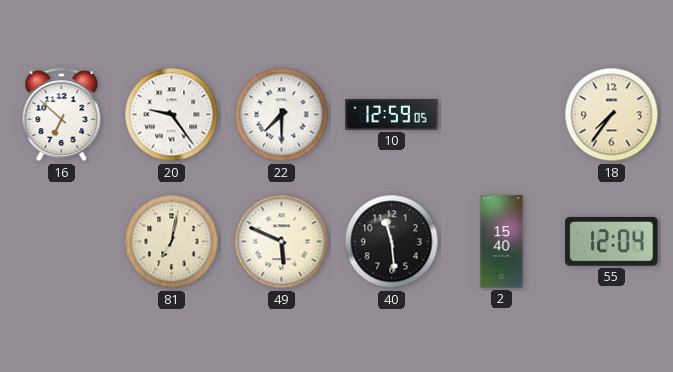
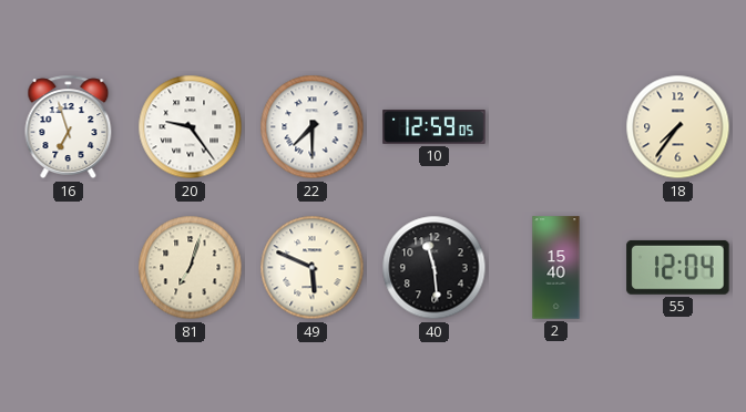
16: 6:52 -> 6:57
81: 7:02 -> 7:03
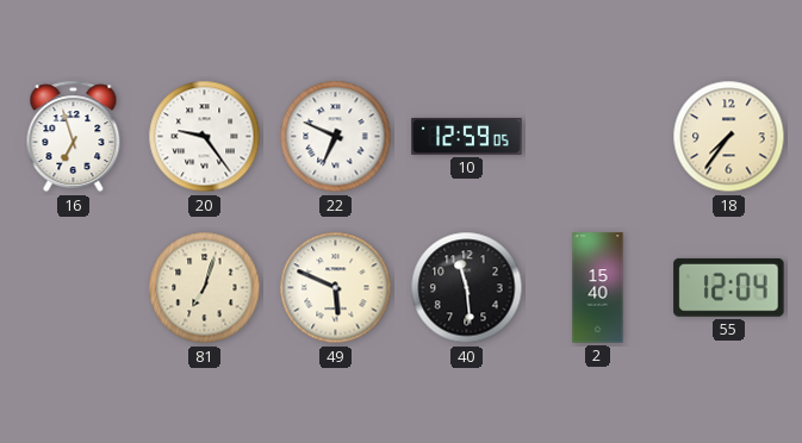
22: 7:30 -> 6:49
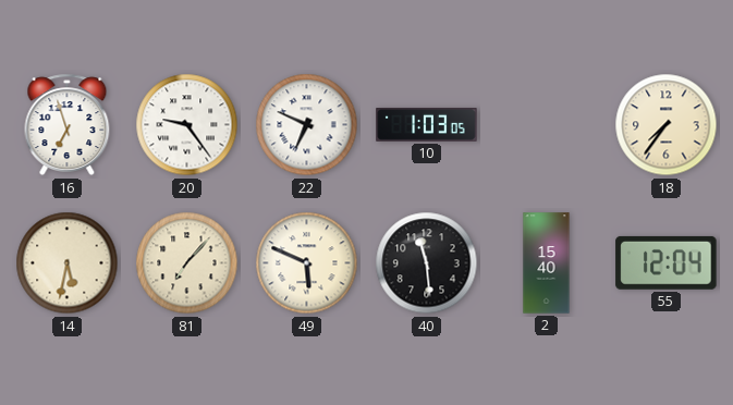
10: 12:59 -> 1:03
14: none -> 5:32
81: 7:03 -> 7:07
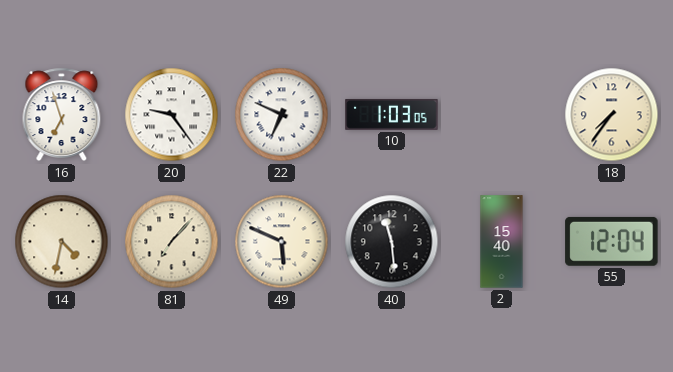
14: 5:32 -> 4:32
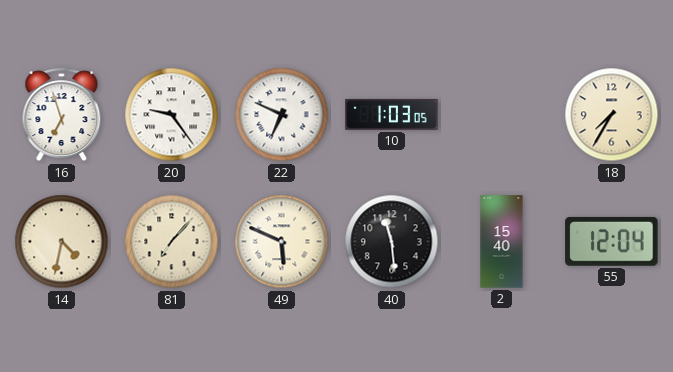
18: 7:36 -> 7:35
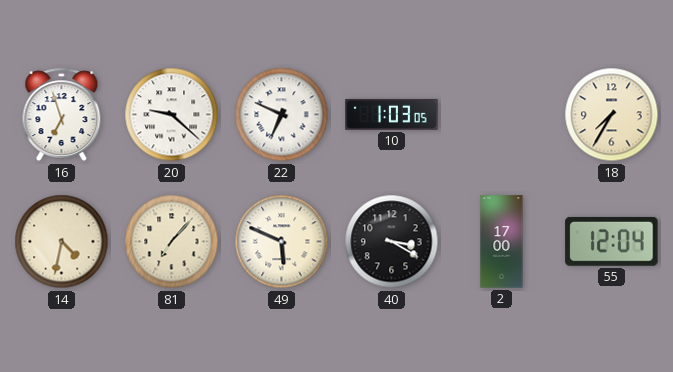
20: 9:24 -> 9:22
40: 11:29 -> 3:20
2: 15:40 -> 17:00
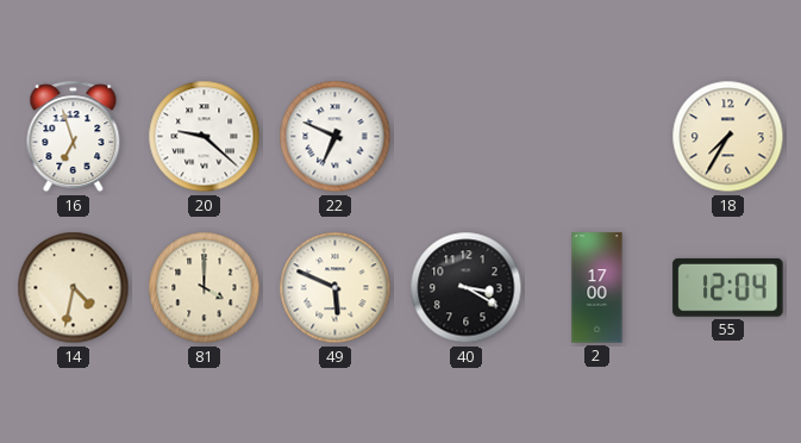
10: 1:03 -> none
81: 7:07 -> 4:00
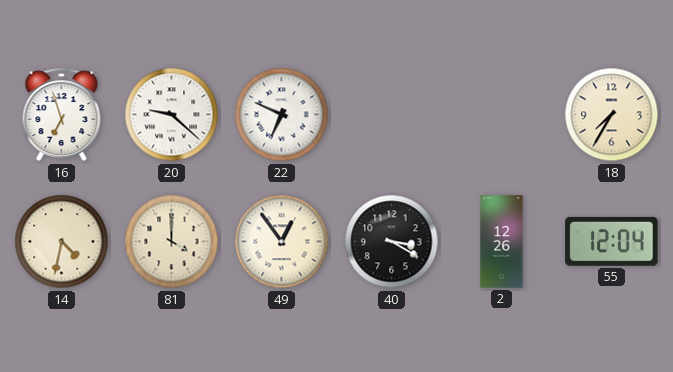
49: 5:49 -> 12:54
2: 17:00 -> 12:26
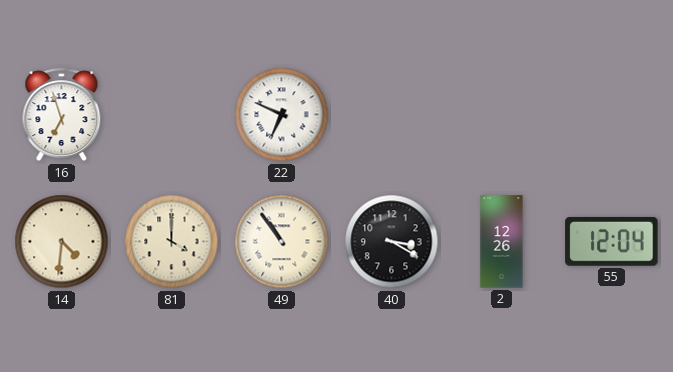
20: 9:22 -> none
18: 7:35 -> none
14: 4:32 -> 4:31
49: 12:54 -> 10:54
